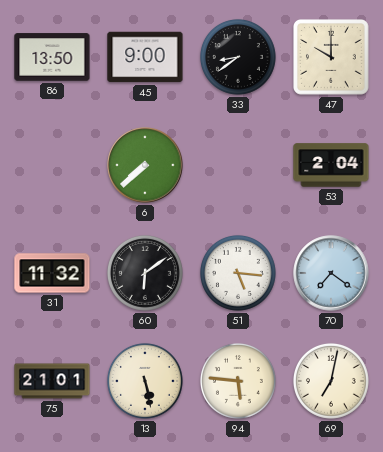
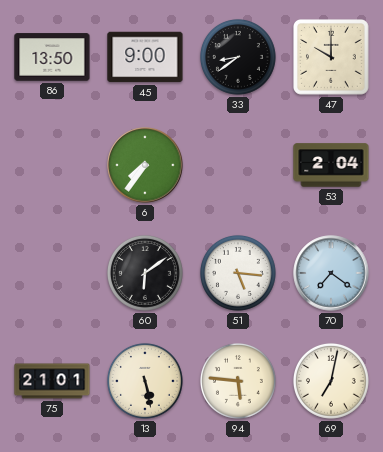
6: 7:38 -> 7:36
31: 11:32 -> none
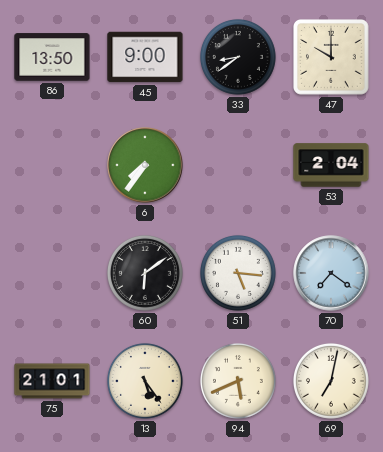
13: 5:28 -> 5:24
94: 5:46 -> 5:41
